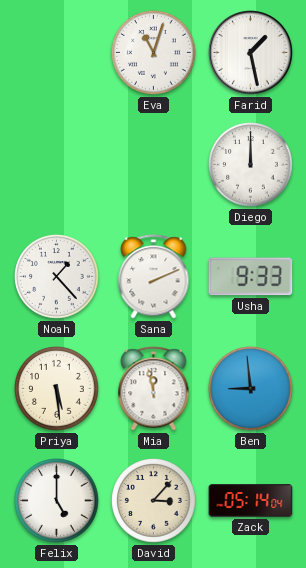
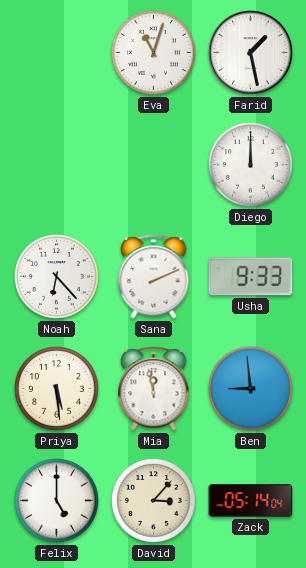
Noah: 1:23 -> 6:23
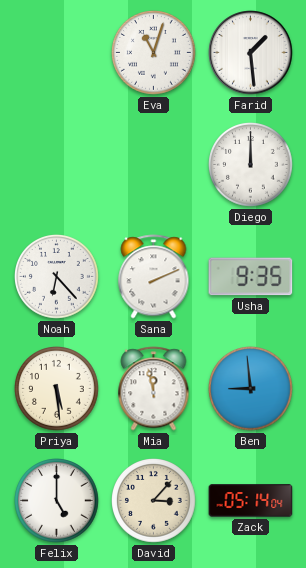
Farid: 1:28 -> 1:29
Usha: 9:33 -> 9:35
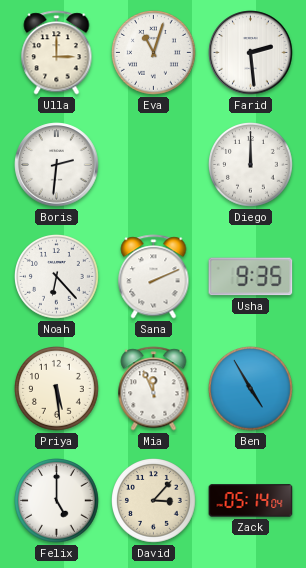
Ulla: none -> 3:00
Farid: 1:29 -> 2:29
Boris: none -> 2:31
Mia: 11:58 -> 11:56
Ben: 8:59 -> 4:55
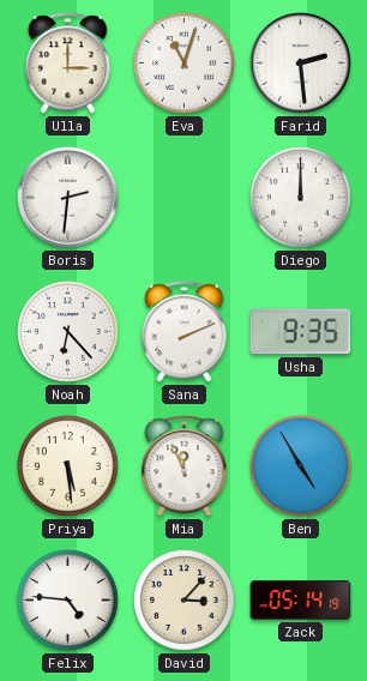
Felix: 5:00 -> 4:46
Zack: 05:14:04 -> 05:14:19
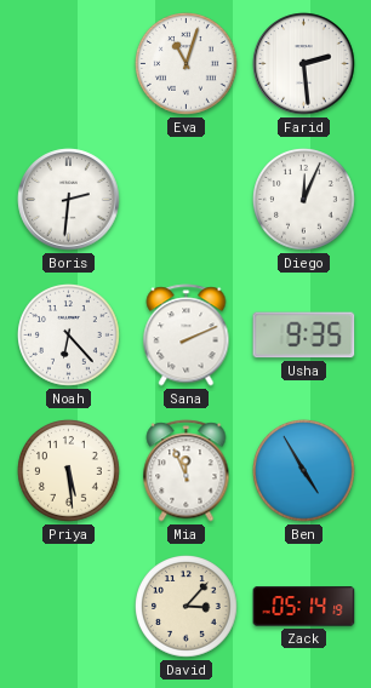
Ulla: 3:00 -> none
Diego: 12:00 -> 12:04
Felix: 4:46 -> none
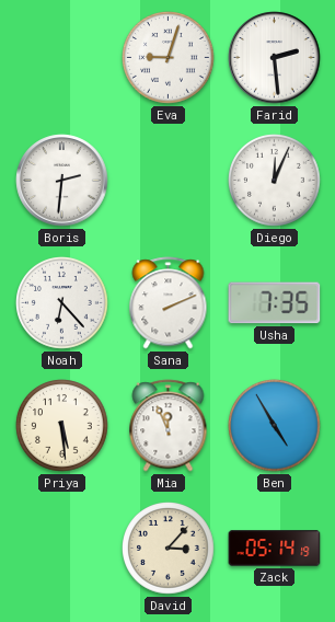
Eva: 11:03 -> 9:03
Usha: 9:35 -> 7:35
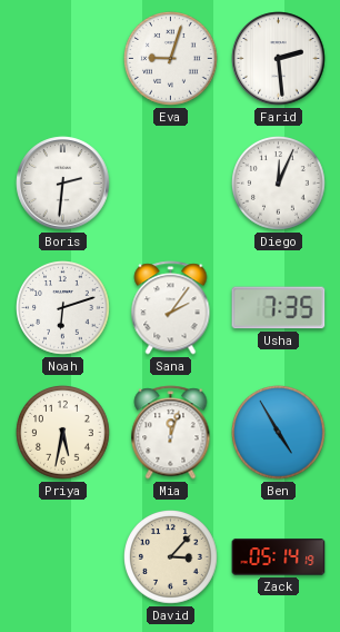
Noah: 6:23 -> 6:12
Sana: 2:11 -> 2:06
Priya: 5:29 -> 5:32
Mia: 11:56 -> 12:03
